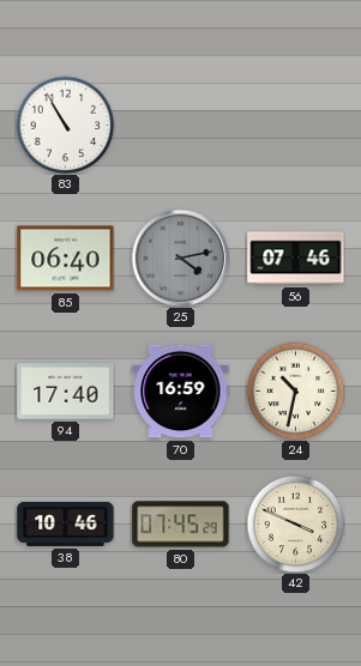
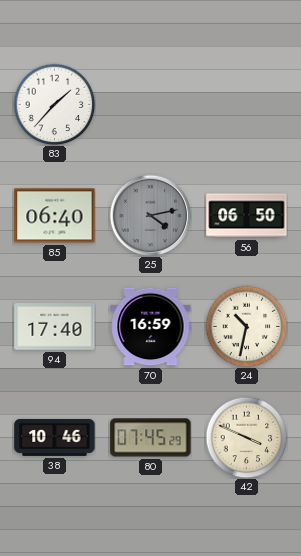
83: 10:55 -> 1:37
56: 07:46 -> 06:50
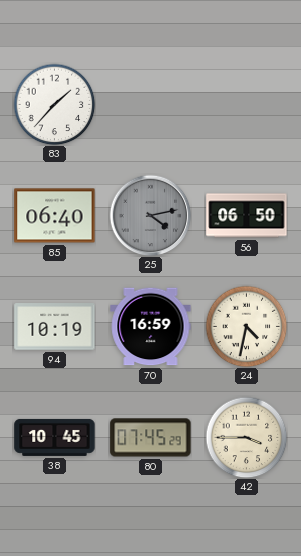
94: 17:40 -> 10:19
24: 10:32 -> 4:32
38: 10:46 -> 10:45
42: 3:49 -> 3:45
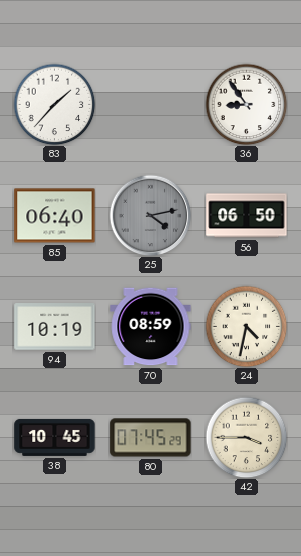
36: none -> 8:54
70: 16:59 -> 08:59
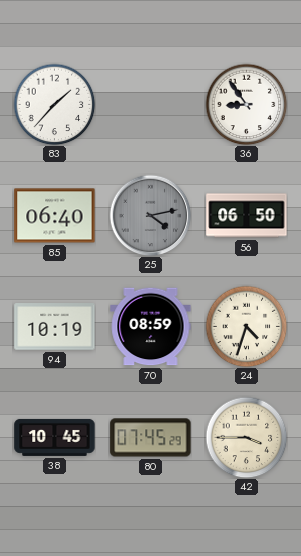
24: 4:32 -> 4:33
